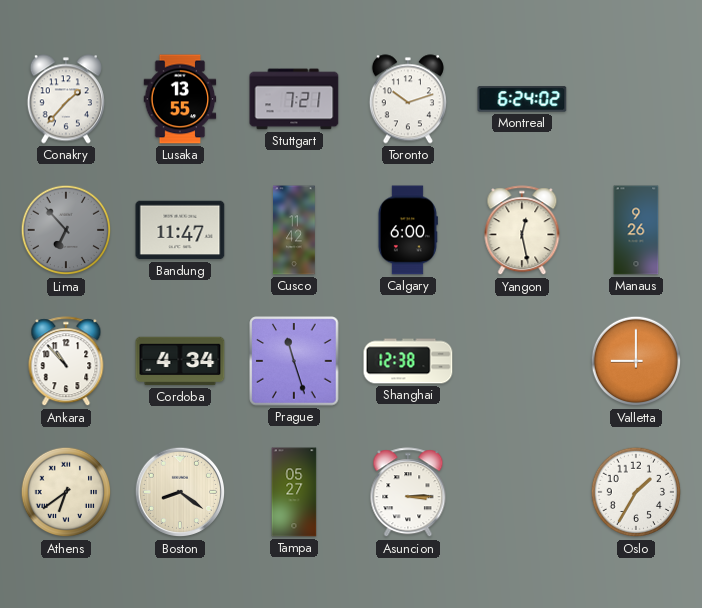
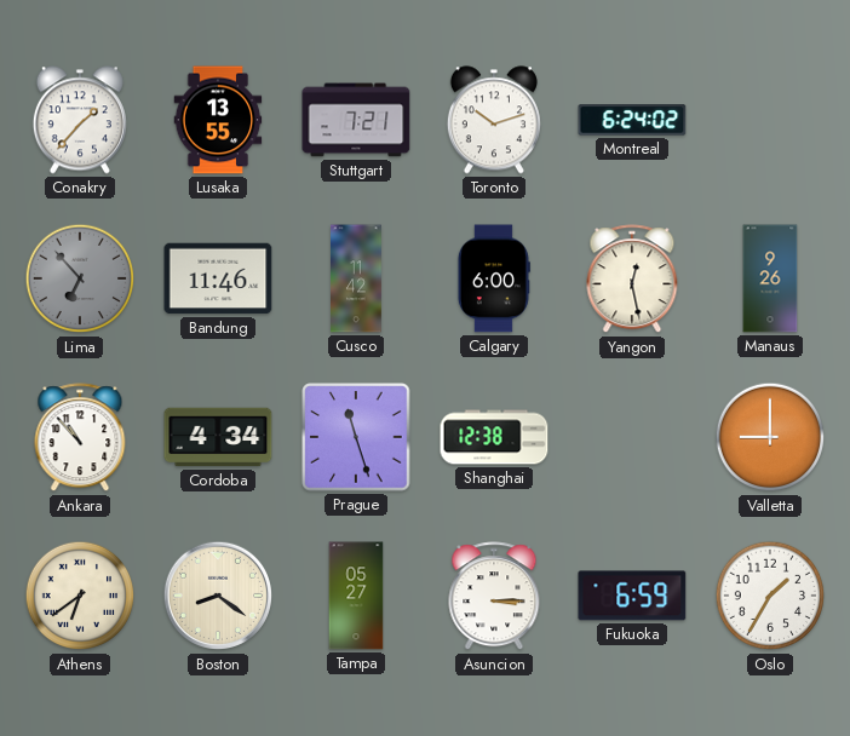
Bandung: 11:47 -> 11:46
Fukuoka: none -> 6:59
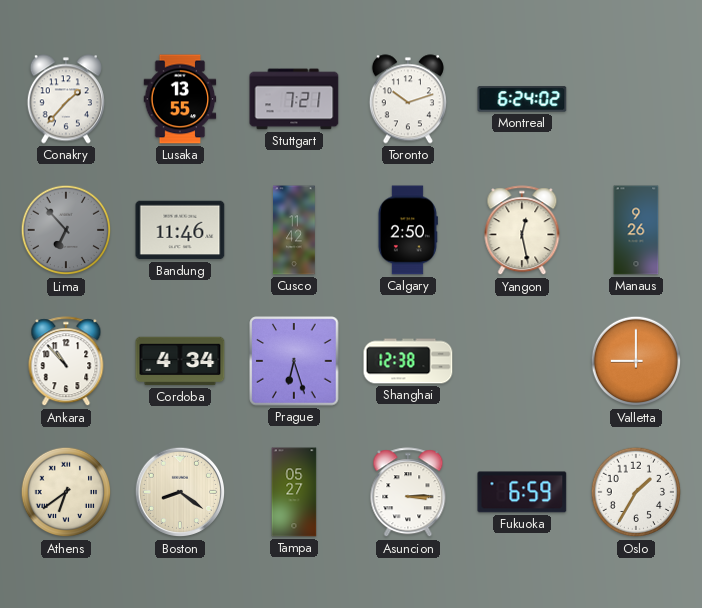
Calgary: 6:00 -> 2:50
Prague: 11:27 -> 6:27
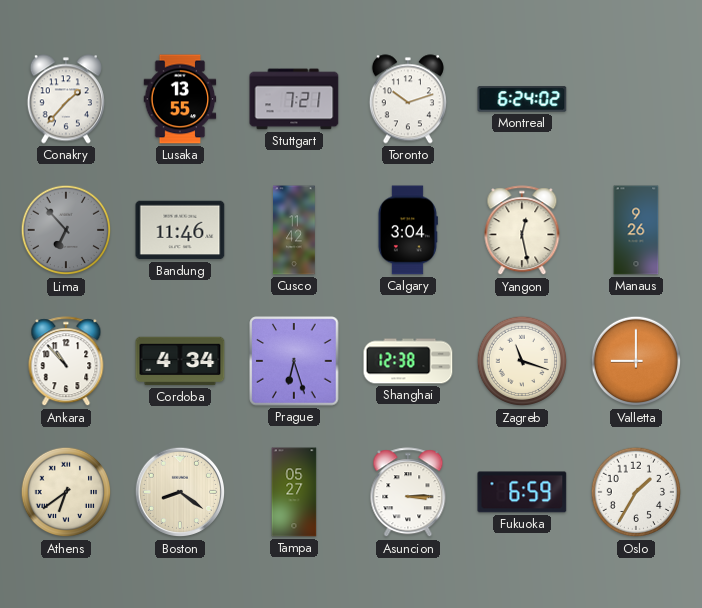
Calgary: 2:50 -> 3:04
Zagreb: none -> 11:18
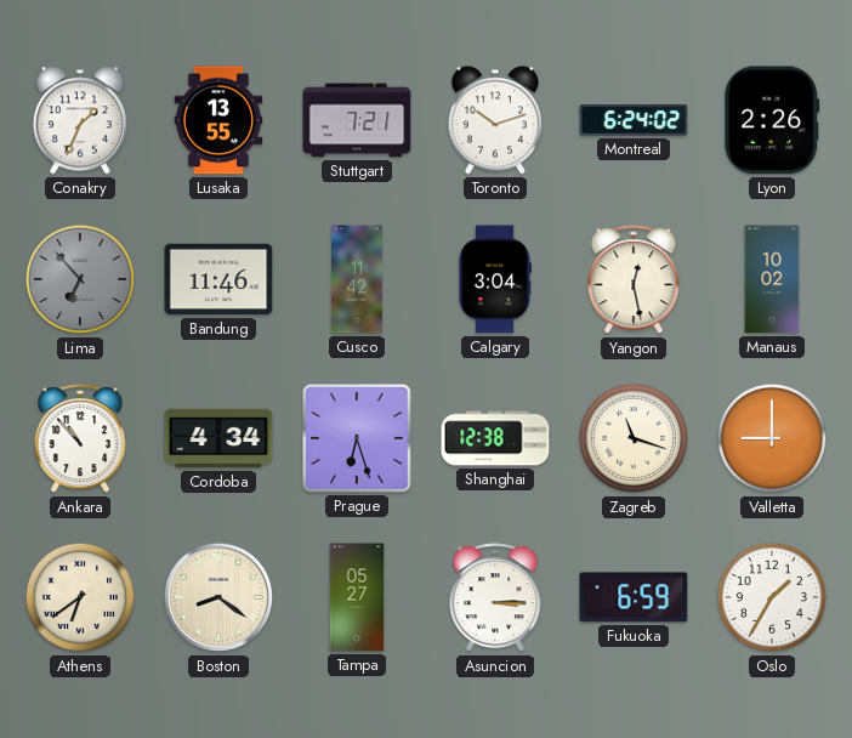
Conakry: 1:37 -> 1:34
Lyon: none -> 2:26
Manaus: 9:26 -> 10:02
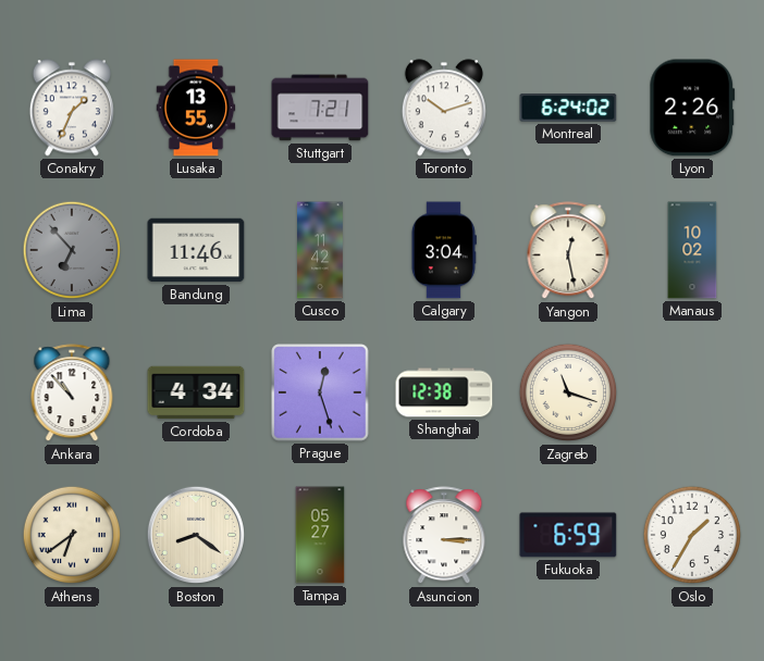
Prague: 6:27 -> 12:27
Valletta: 9:00 -> none
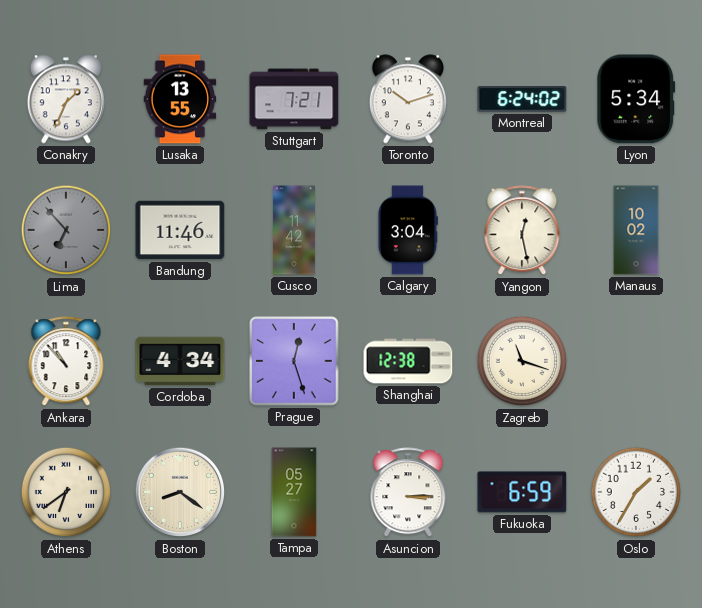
Lyon: 2:26 -> 5:34
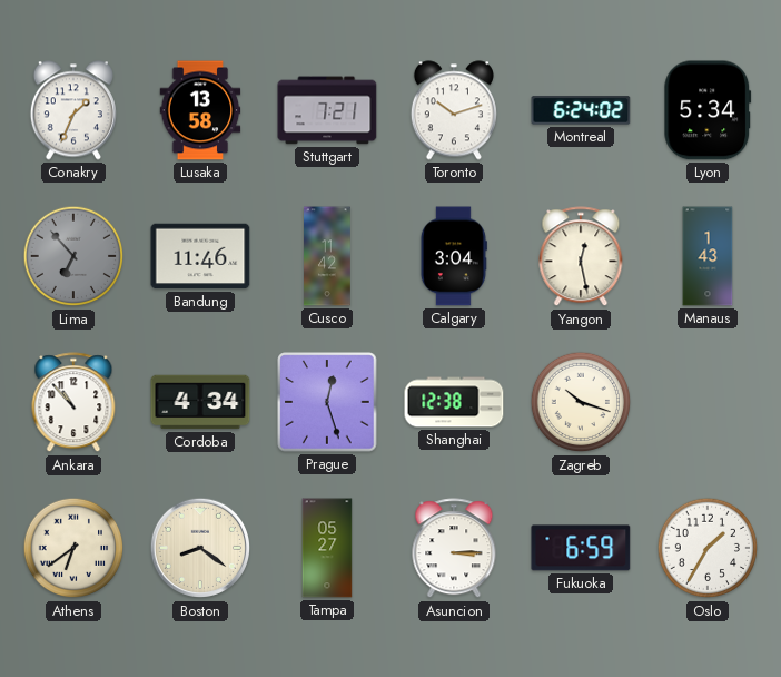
Lusaka: 13:55 -> 13:58
Manaus: 10:02 -> 1:43
Zagreb: 11:18 -> 10:18
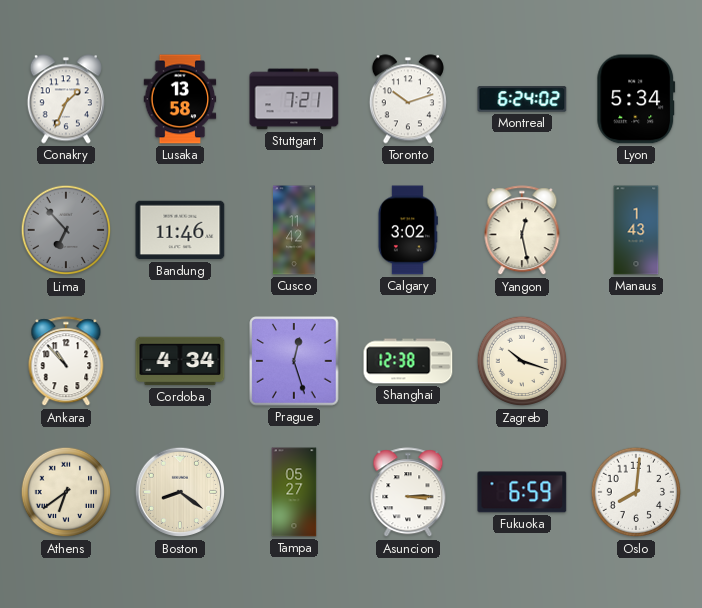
Calgary: 3:04 -> 3:02
Oslo: 1:35 -> 8:01
